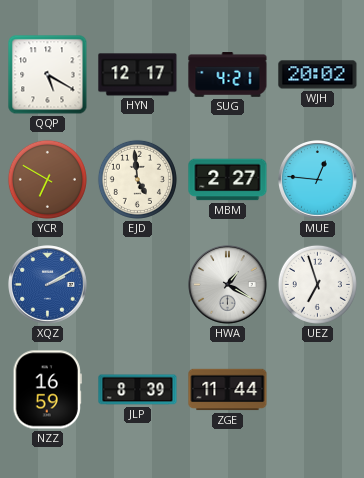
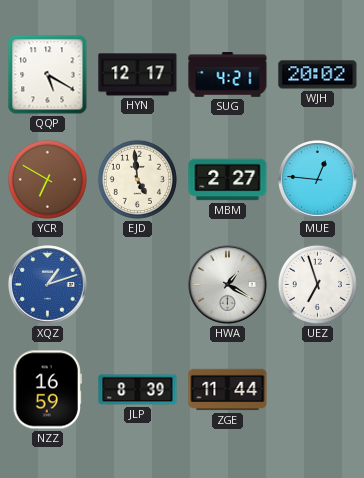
XQZ: 2:10 -> 1:12
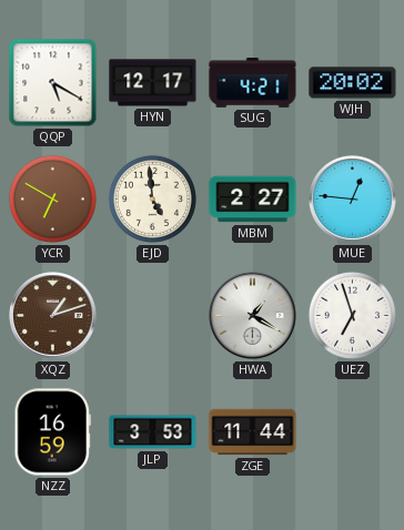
XQZ dial: blue -> brown
JLP: 8:39 -> 3:53
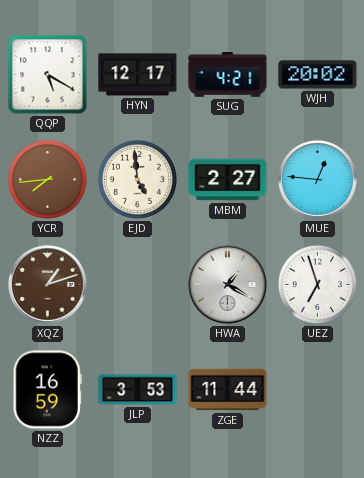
YCR: 6:50 -> 7:44
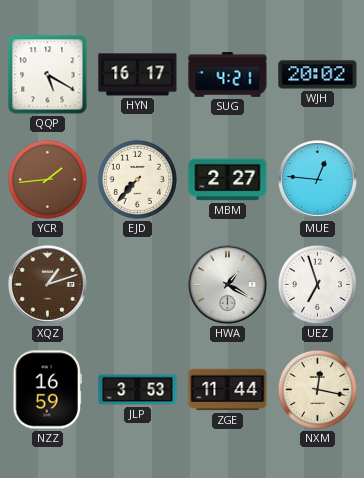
HYN: 12:17 -> 16:17
YCR: 7:44 -> 1:44
EJD: 4:59 -> 7:37
NXM: none -> 12:17
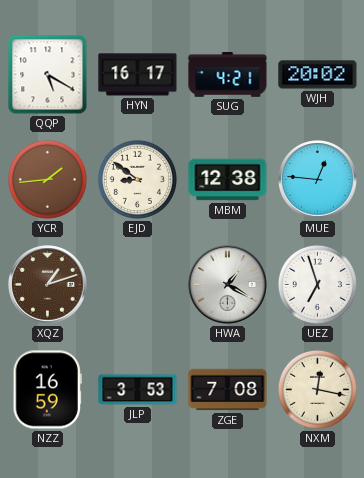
EJD: 7:37 -> 8:51
MBM: 2:27 -> 12:38
ZGE: 11:44 -> 7:08
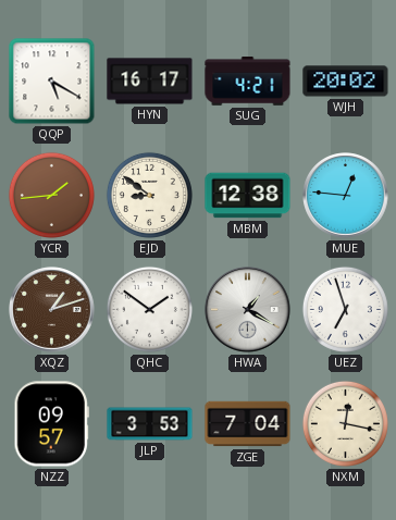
QHC: none -> 1:51
NZZ: 16:59 -> 09:57
ZGE: 7:08 -> 7:04
